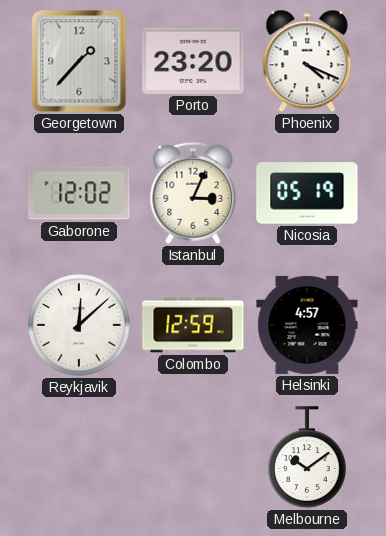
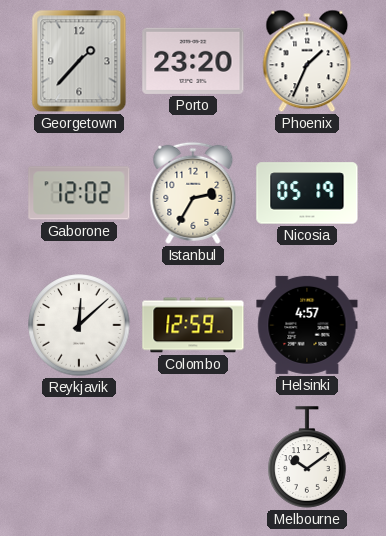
Phoenix: 4:19 -> 1:34
Istanbul: 3:04 -> 2:35
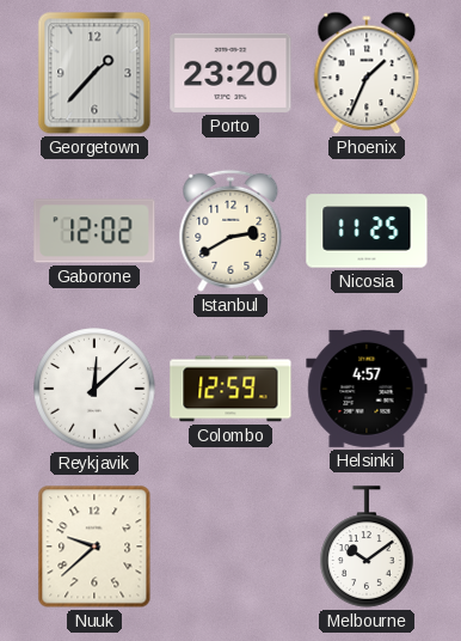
Istanbul: 2:35 -> 2:40
Nicosia: 05:19 -> 11:25
Nuuk: none -> 9:38
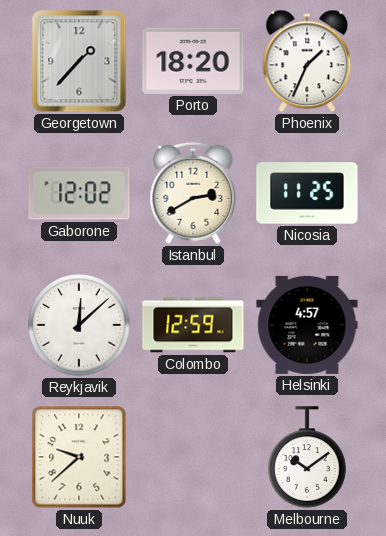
Porto: 23:20 -> 18:20
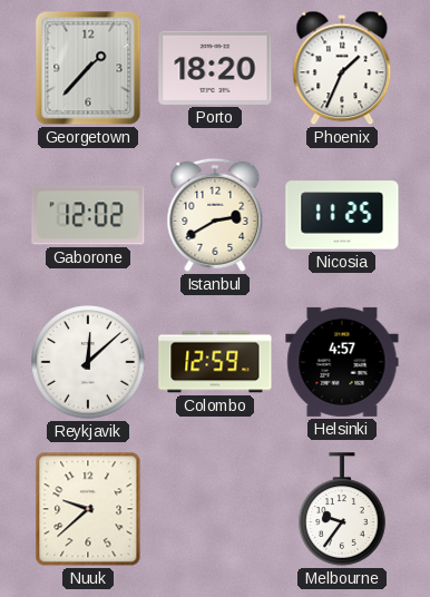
Melbourne: 10:09 -> 9:36
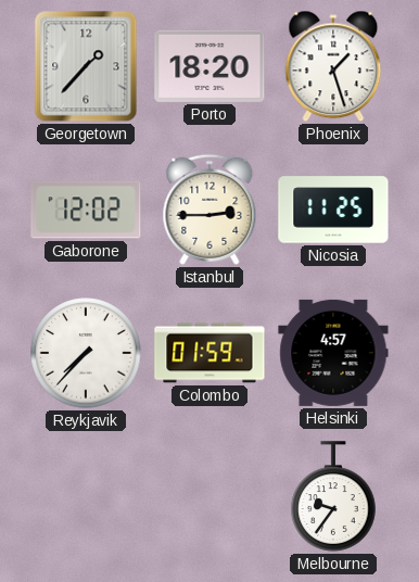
Phoenix: 1:34 -> 1:27
Istanbul: 2:40 -> 2:45
Reykjavik: 12:08 -> 7:37
Colombo: 12:59 -> 01:59
Nuuk: 9:38 -> none
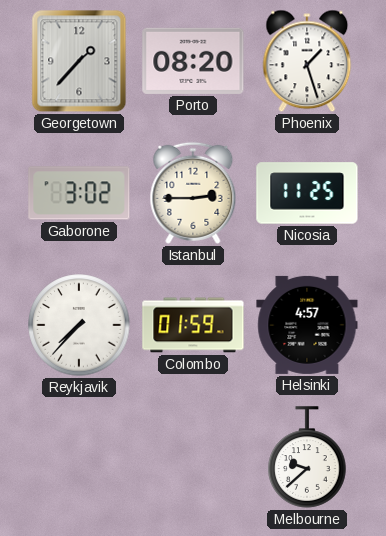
Porto: 18:20 -> 08:20
Gaborone: 12:02 -> 3:02
Melbourne: 9:36 -> 9:38
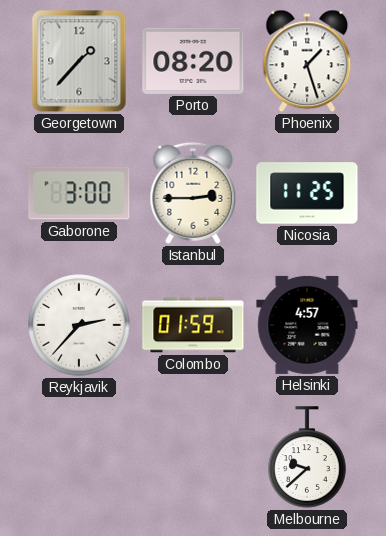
Gaborone: 3:02 -> 3:00
Reykjavik: 7:37 -> 2:37
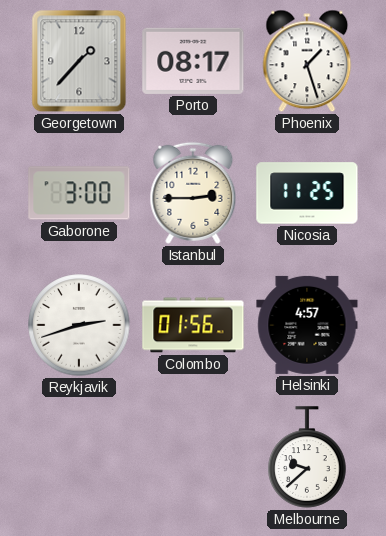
Porto: 08:20 -> 08:17
Reykjavik: 2:37 -> 2:42
Colombo: 01:59 -> 01:56
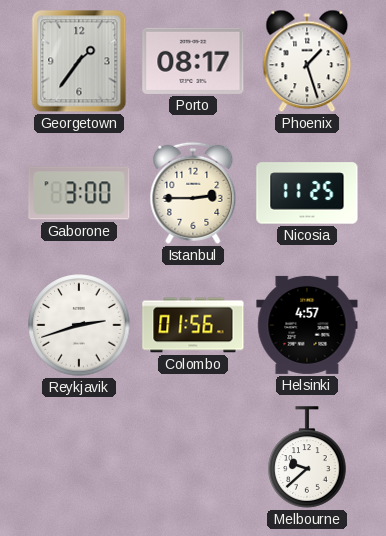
Georgetown: 1:37 -> 1:36
